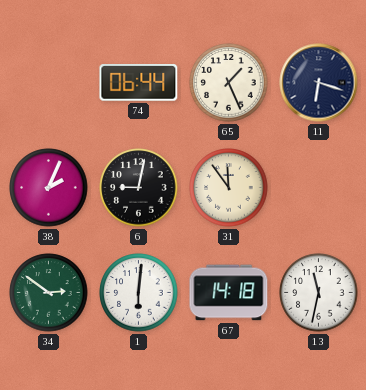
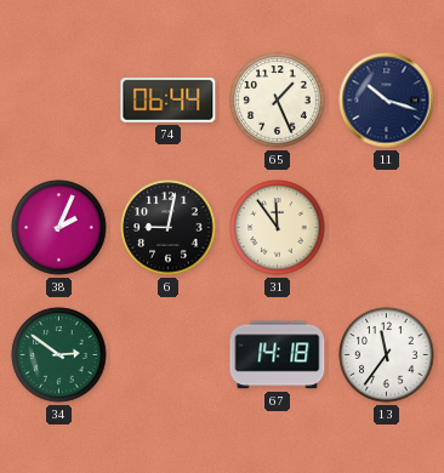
11: 6:18 -> 10:18
1: 6:01 -> none
13: 11:32 -> 11:36
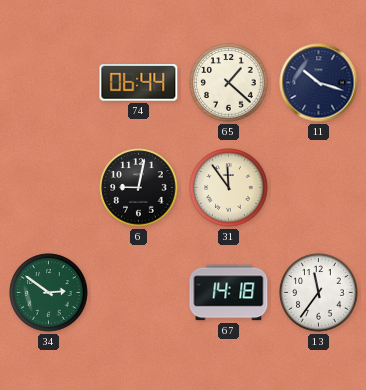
65: 1:26 -> 1:22
38: 2:04 -> none
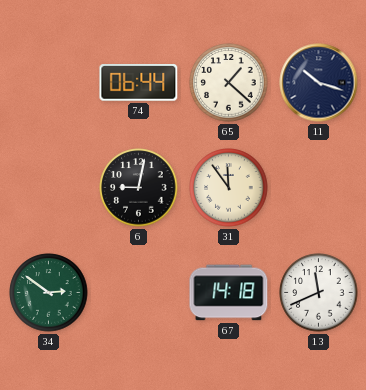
13: 11:36 -> 11:41
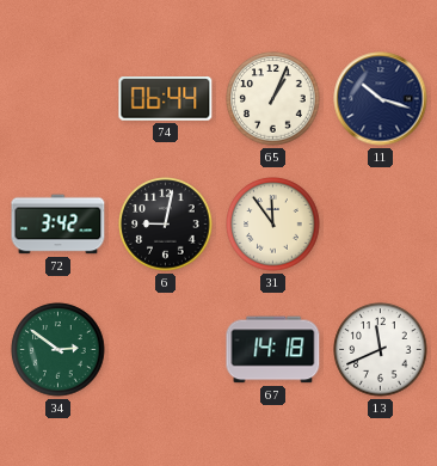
65: 1:22 -> 1:04
72: none -> 3:42
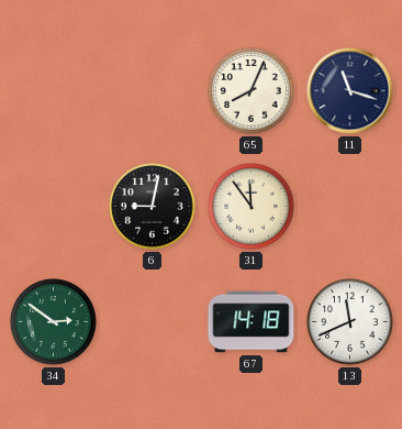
74: 06:44 -> none
65: 1:04 -> 8:04
11: 10:18 -> 11:18
72: 3:42 -> none
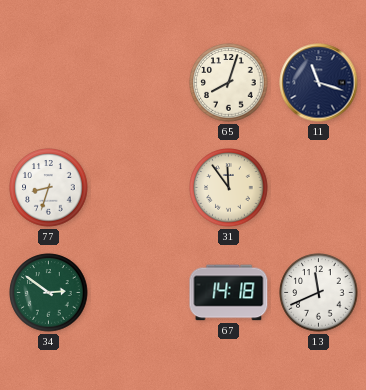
65: 8:04 -> 8:03
77: none -> 8:33
6: 9:02 -> none
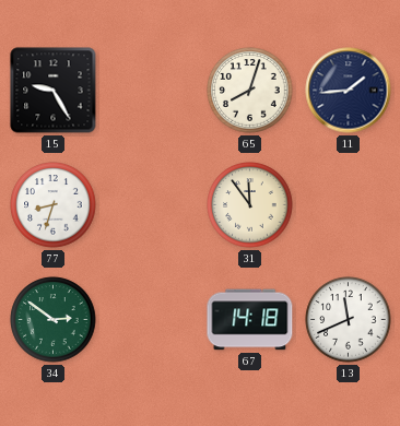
15: none -> 9:25
11: 11:18 -> 1:44
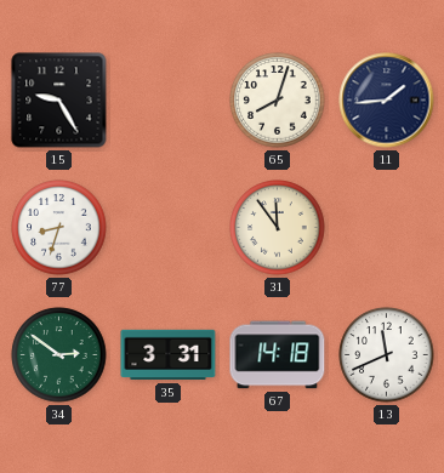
35: none -> 3:31
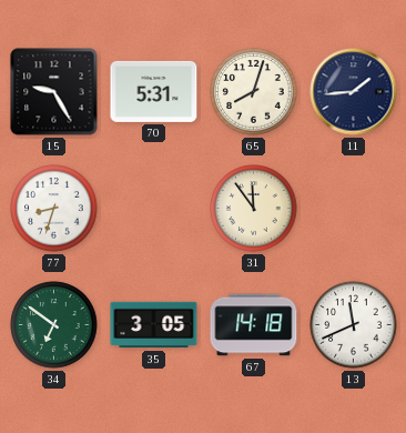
70: none -> 5:31
34: 2:51 -> 6:51
35: 3:31 -> 3:05
